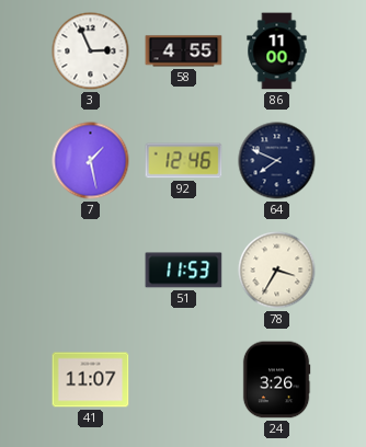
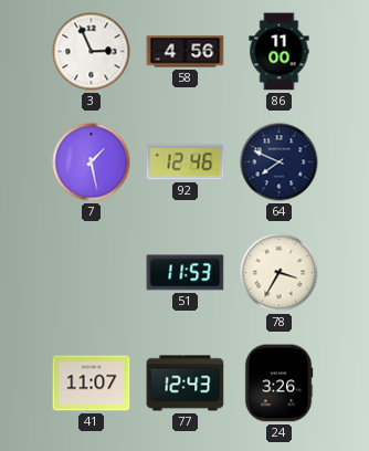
58: 4:55 -> 4:56
77: none -> 12:43
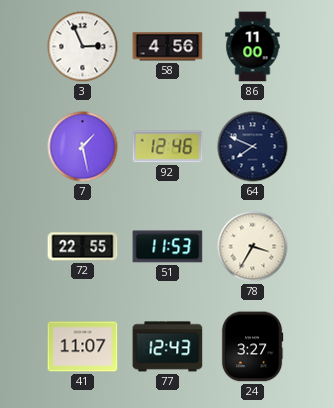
72: none -> 22:55
24: 3:26 -> 3:27
